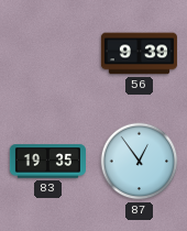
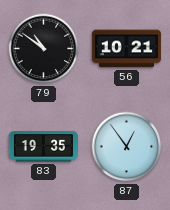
79: none -> 10:51
56: 9:39 -> 10:21
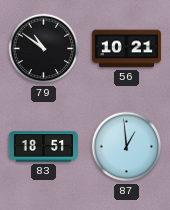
83: 19:35 -> 18:51
87: 12:54 -> 12:59
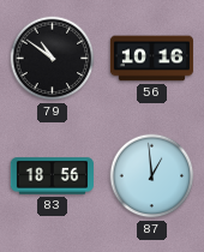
56: 10:21 -> 10:16
83: 18:51 -> 18:56
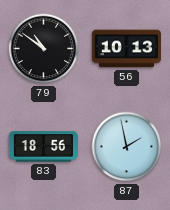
56: 10:16 -> 10:13
87: 12:59 -> 1:58
